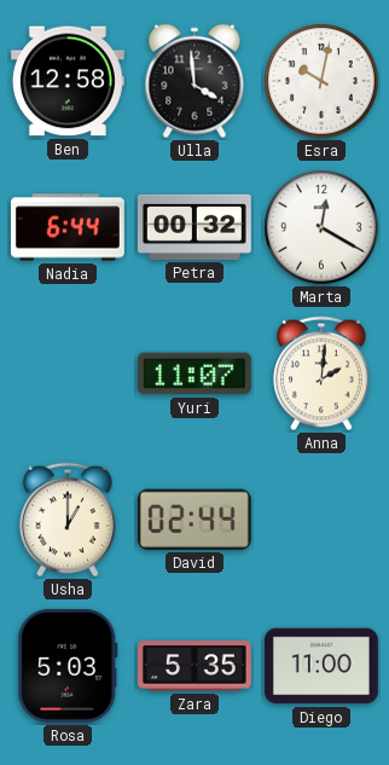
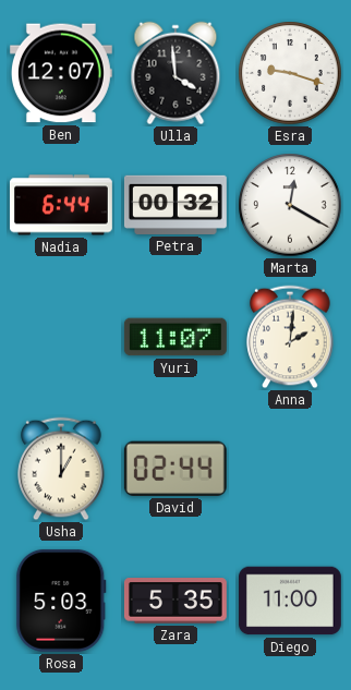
Ben: 12:58 -> 12:07
Esra: 10:02 -> 9:18
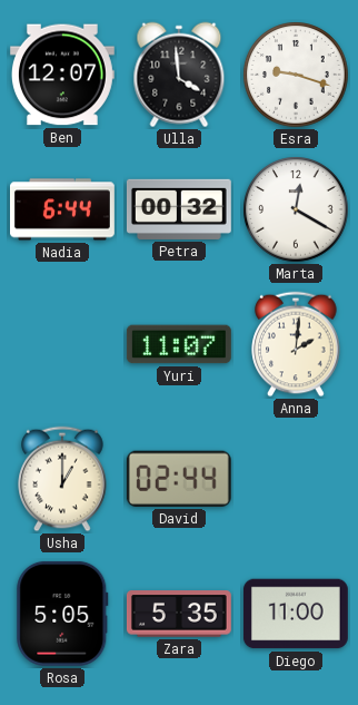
Rosa: 5:03 -> 5:05
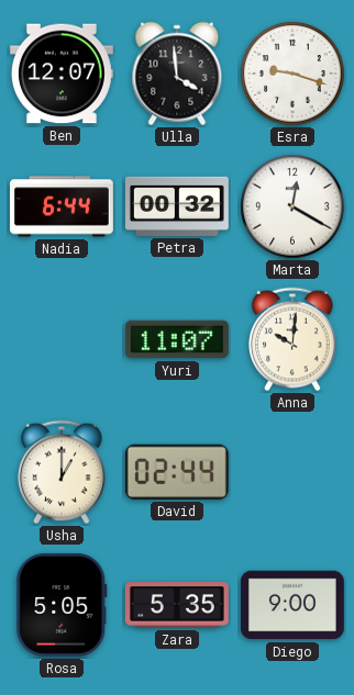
Anna: 2:01 -> 10:01
Diego: 11:00 -> 9:00
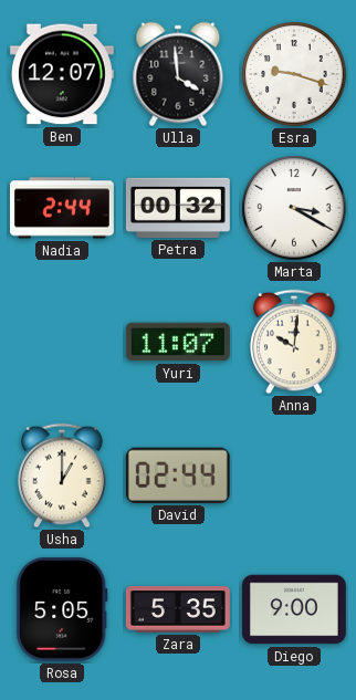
Nadia: 6:44 -> 2:44
Marta: 12:20 -> 3:20
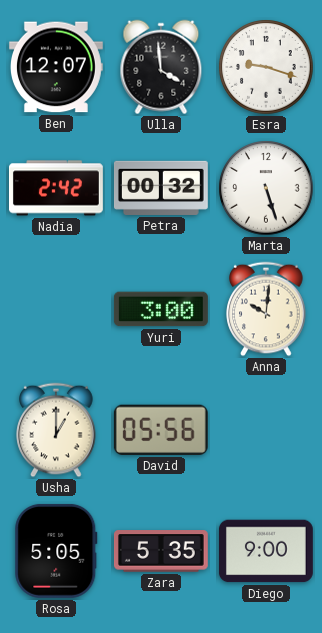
Nadia: 2:44 -> 2:42
Marta: 3:20 -> 5:27
Yuri: 11:07 -> 3:00
David: 02:44 -> 05:56
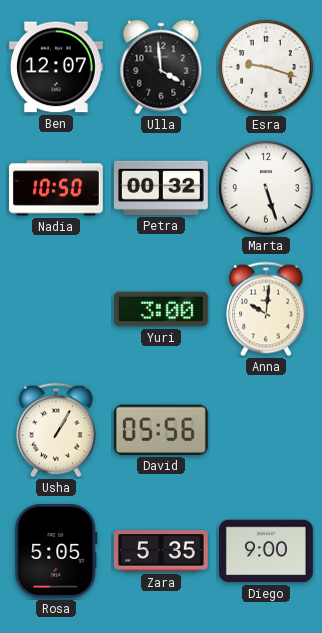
Nadia: 2:42 -> 10:50
Usha: 1:00 -> 1:05
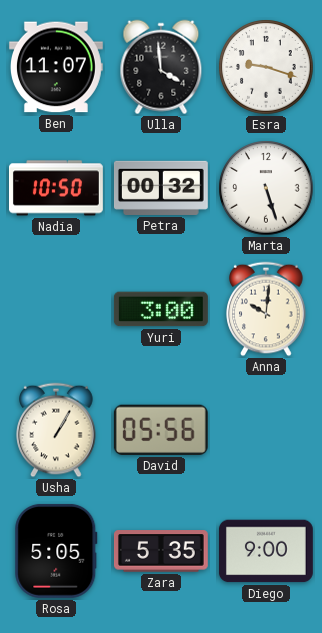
Ben: 12:07 -> 11:07
